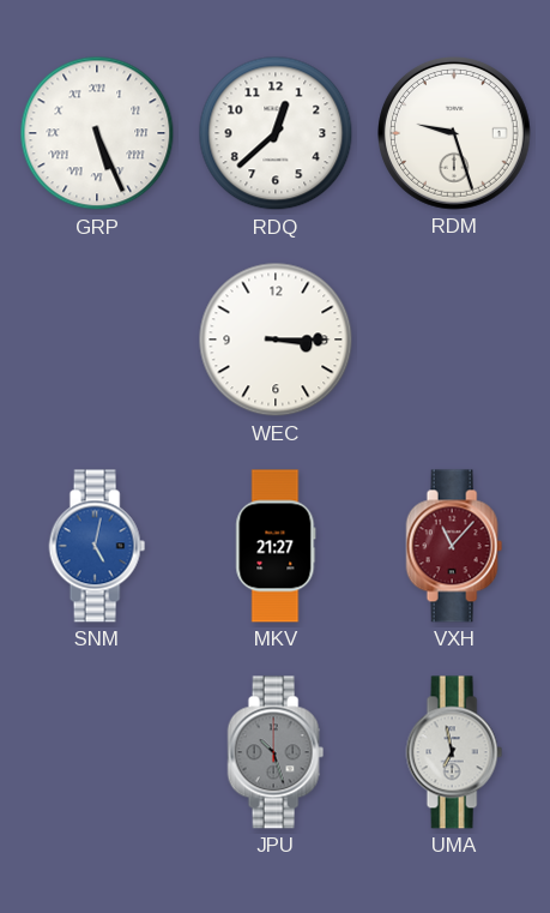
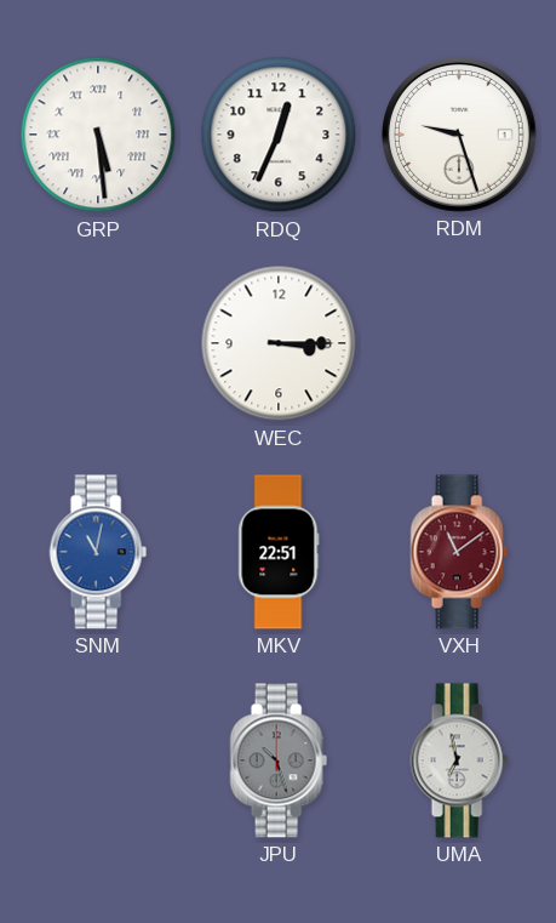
GRP: 5:26 -> 5:29
RDQ: 12:38 -> 12:34
SNM: 5:02 -> 11:02
MKV: 21:27 -> 22:51
VXH: 11:07 -> 11:09
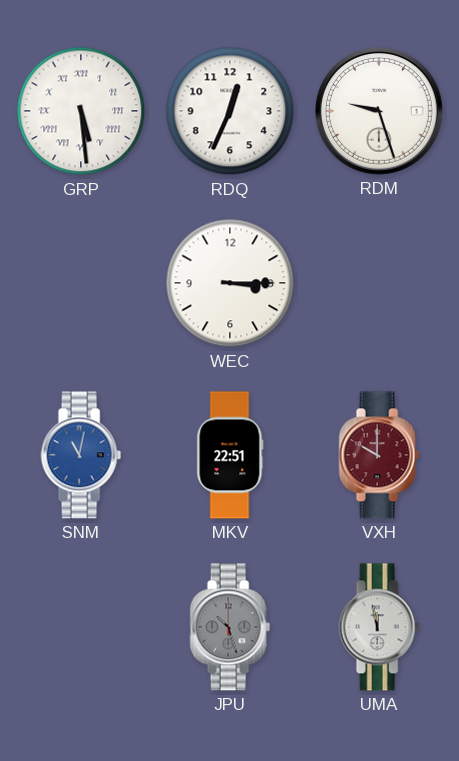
VXH: 11:09 -> 10:00
UMA: 6:58 -> 11:58
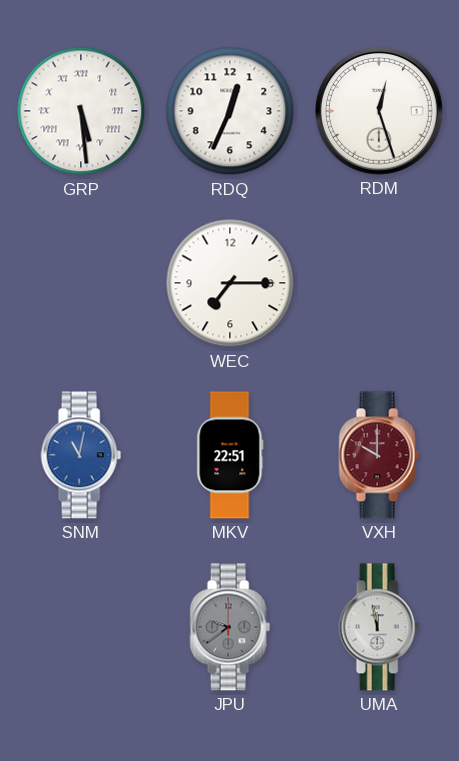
RDM: 9:27 -> 12:27
WEC: 3:15 -> 7:15
JPU: 10:27 -> 9:39
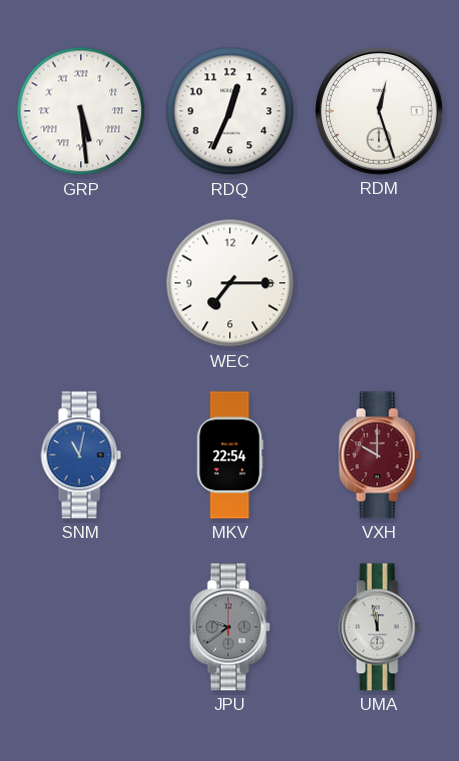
MKV: 22:51 -> 22:54
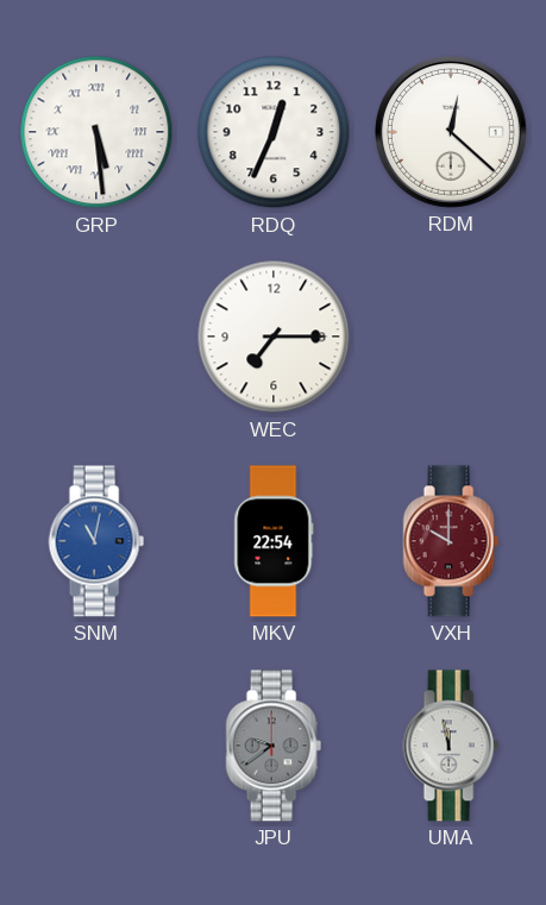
RDM: 12:27 -> 12:22
